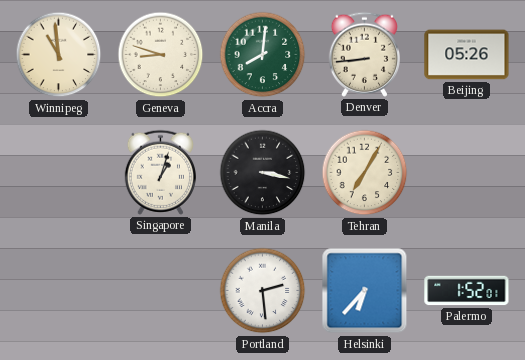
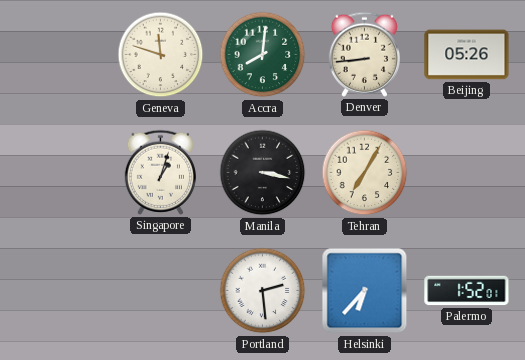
Winnipeg: 10:59 -> none
Geneva: 8:48 -> 11:48
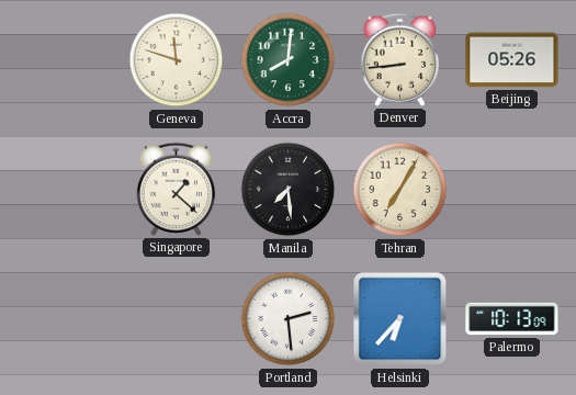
Singapore: 1:03 -> 1:22
Manila: 3:17 -> 7:29
Palermo: 1:52 -> 10:13
